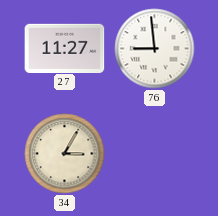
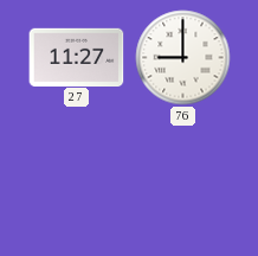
76: 8:59 -> 9:00
34: 3:05 -> none
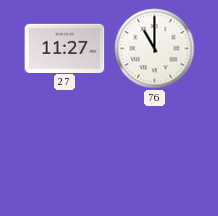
76: 9:00 -> 11:00
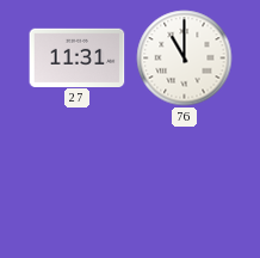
27: 11:27 -> 11:31
